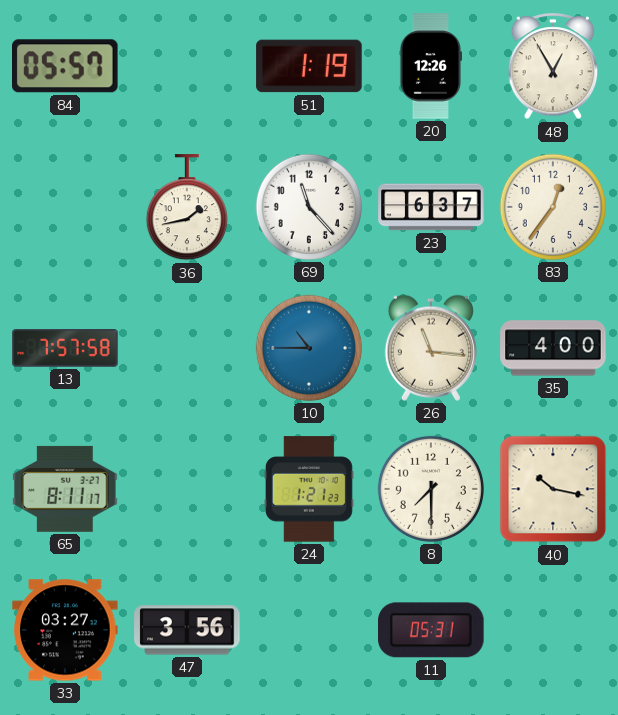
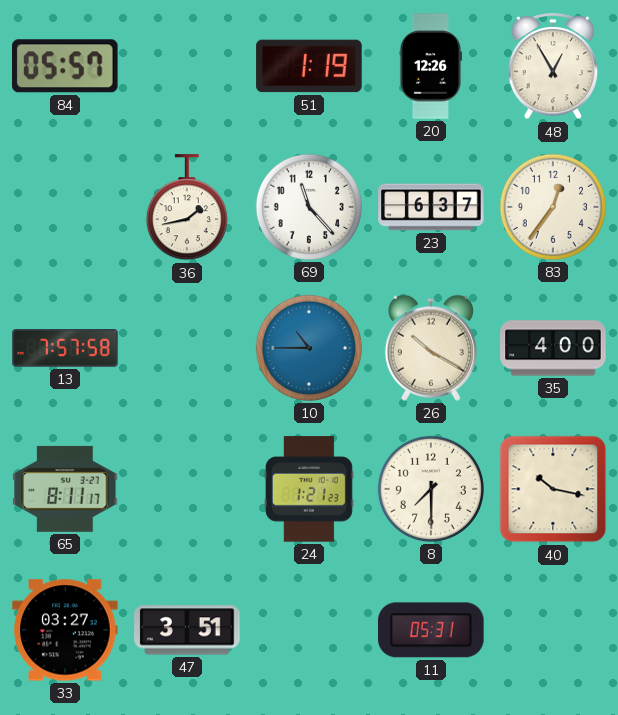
26: 11:16 -> 10:20
47: 3:56 -> 3:51
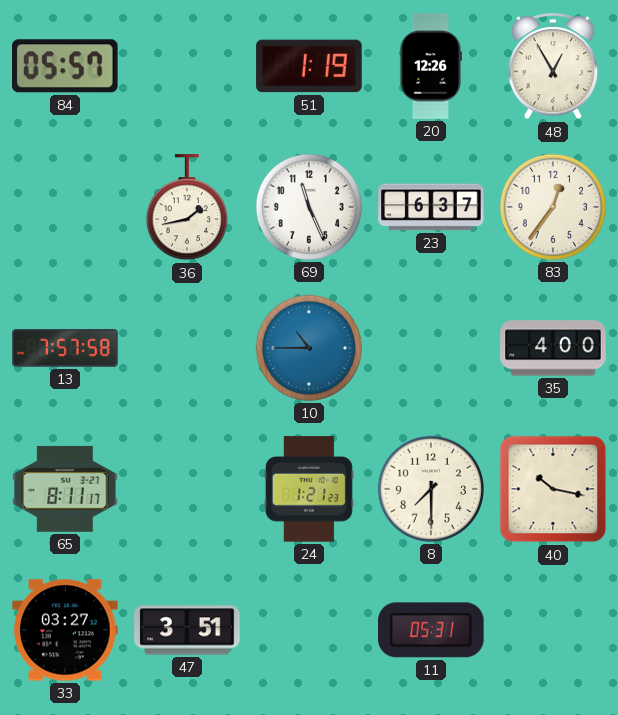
69: 11:23 -> 11:26
26: 10:20 -> none
